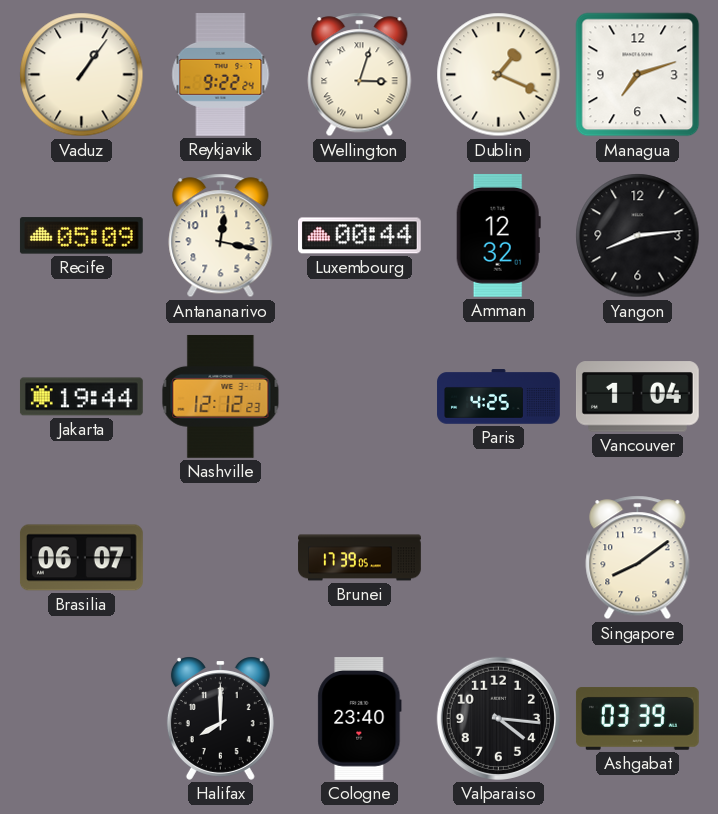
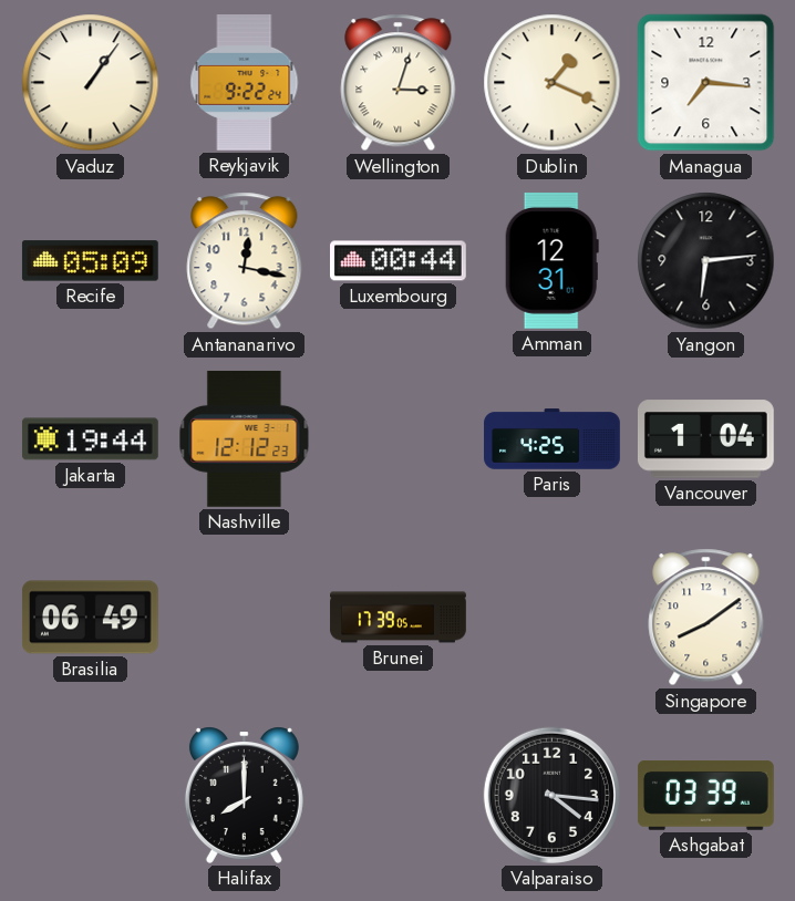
Managua: 7:12 -> 7:16
Amman: 12:32 -> 12:31
Yangon: 8:14 -> 6:14
Brasilia: 06:07 -> 06:49
Cologne: 23:40 -> none
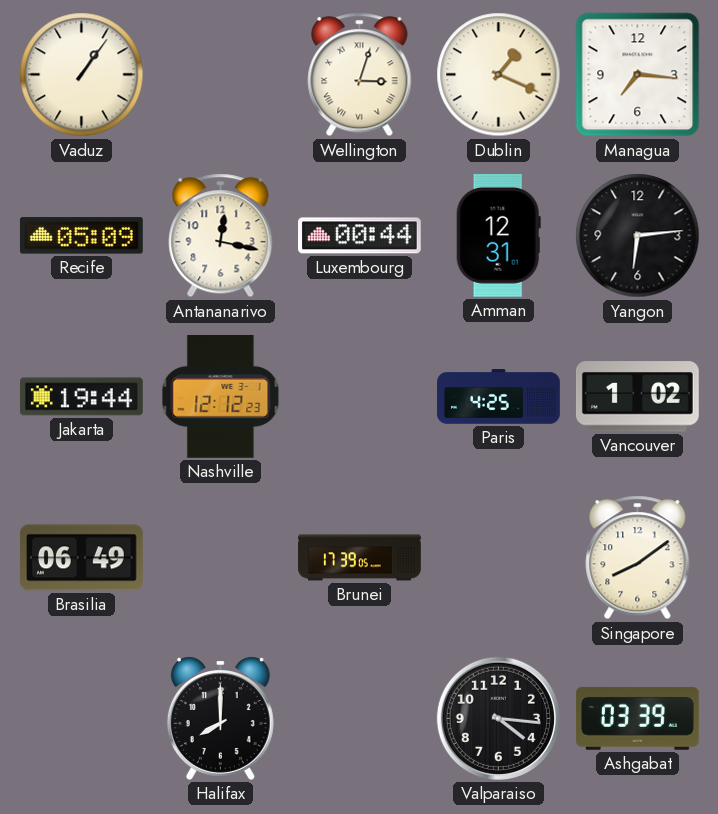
Reykjavik: 9:22 -> none
Vancouver: 1:04 -> 1:02
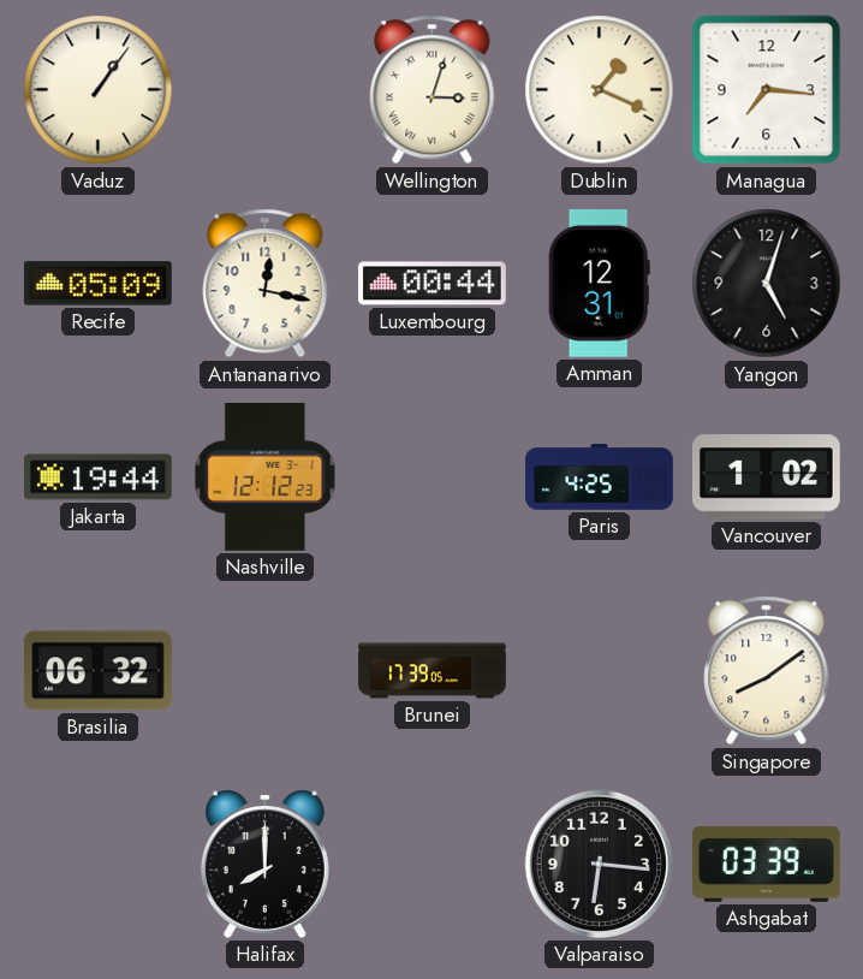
Yangon: 6:14 -> 5:03
Brasilia: 06:49 -> 06:32
Valparaiso: 4:16 -> 6:16
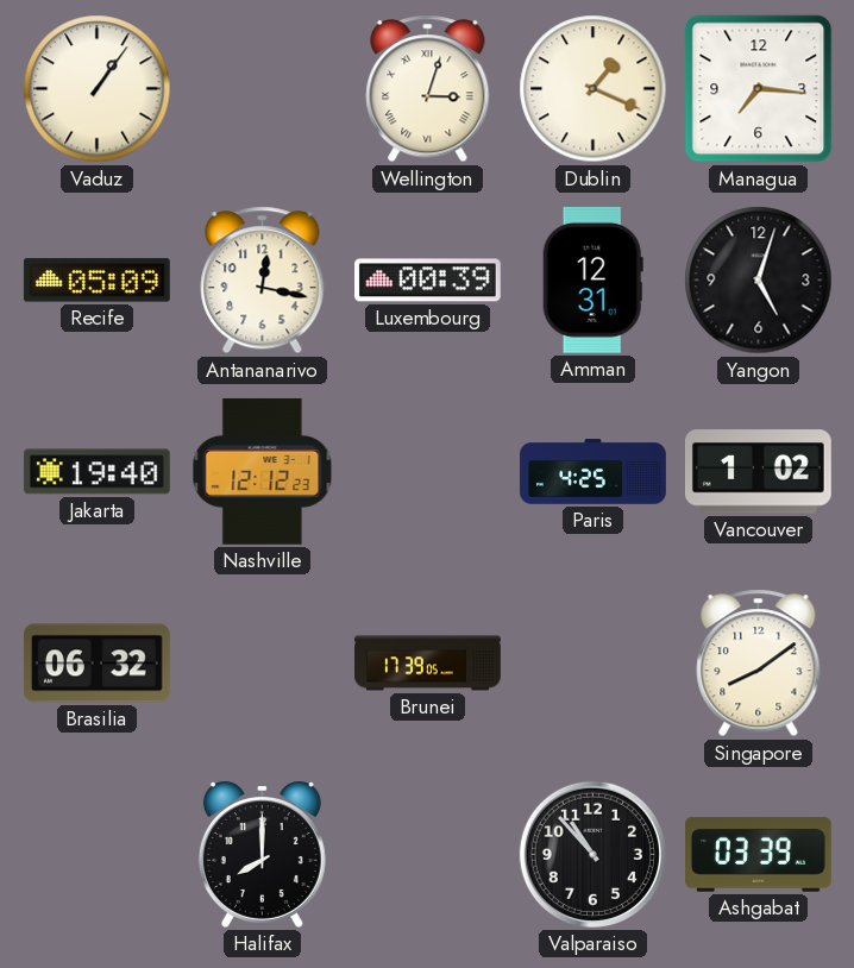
Luxembourg: 00:44 -> 00:39
Jakarta: 19:44 -> 19:40
Valparaiso: 6:16 -> 10:53
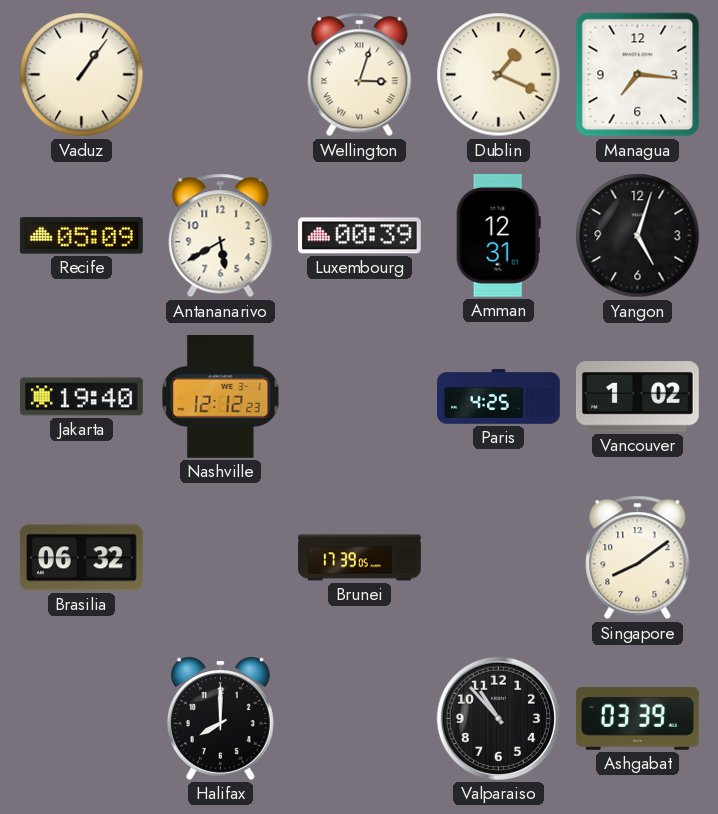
Antananarivo: 12:17 -> 5:40
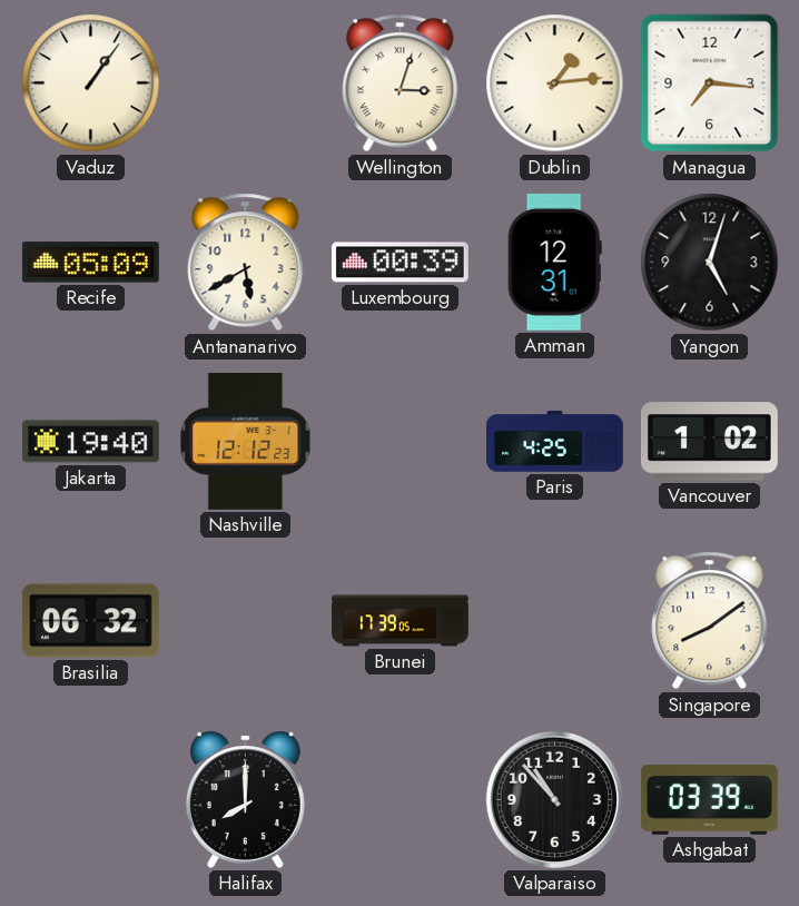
Dublin: 1:19 -> 1:14
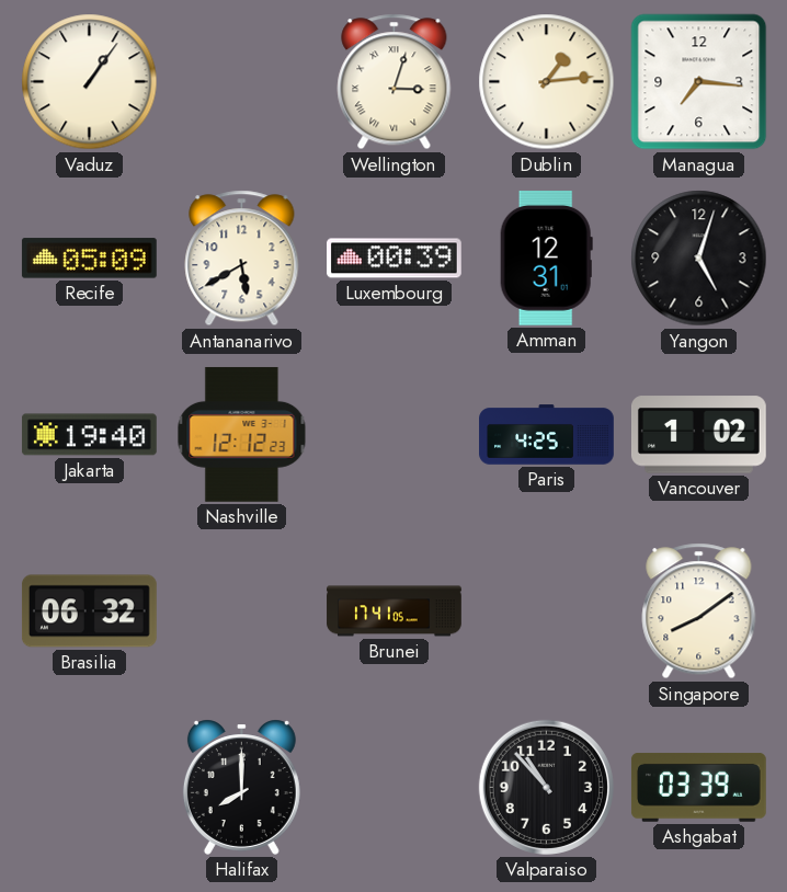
Brunei: 17:39 -> 17:41
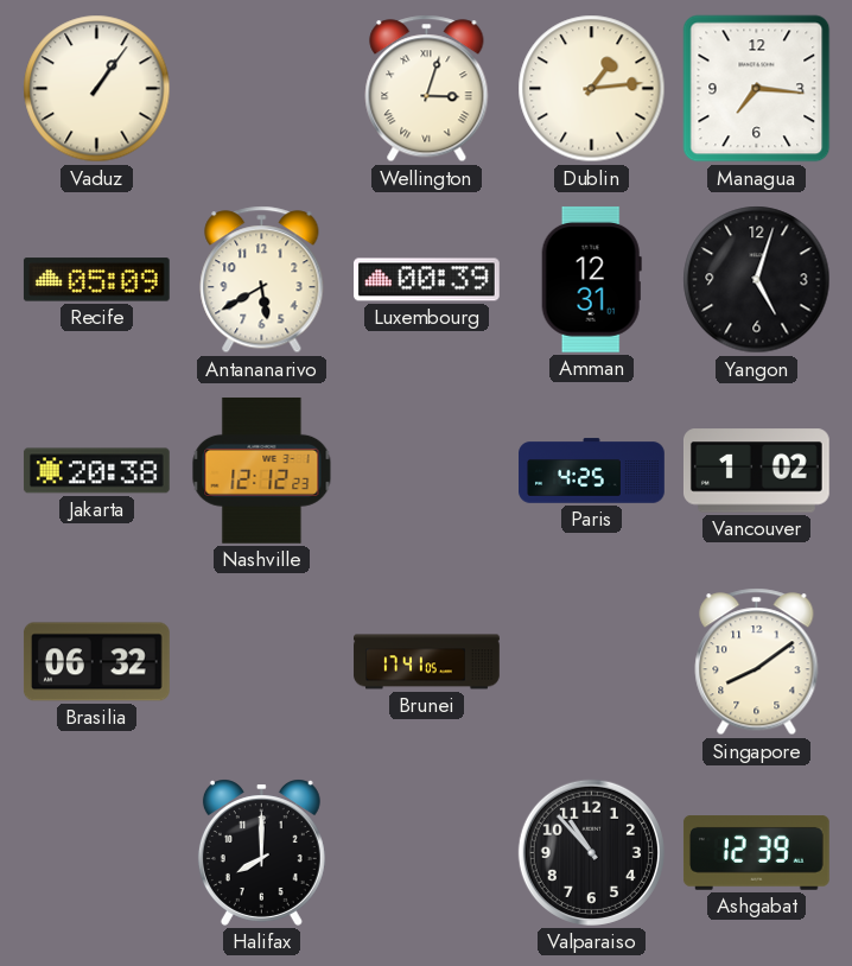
Jakarta: 19:40 -> 20:38
Ashgabat: 03:39 -> 12:39
